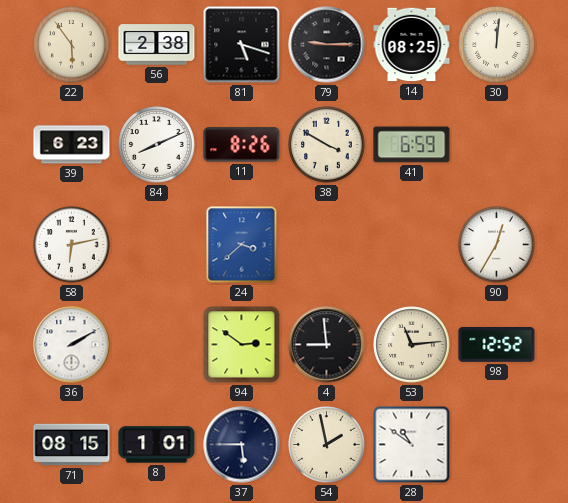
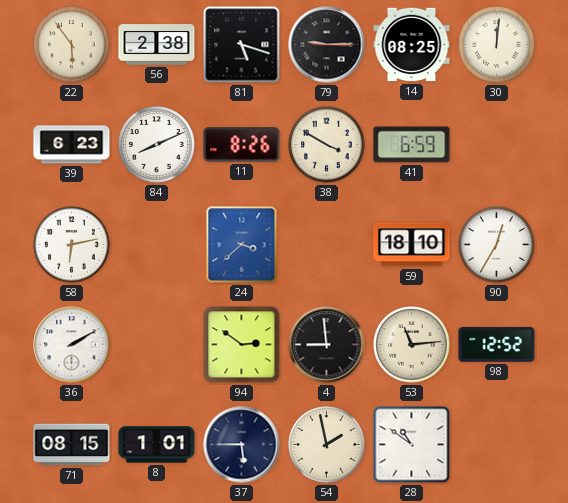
59: none -> 18:10
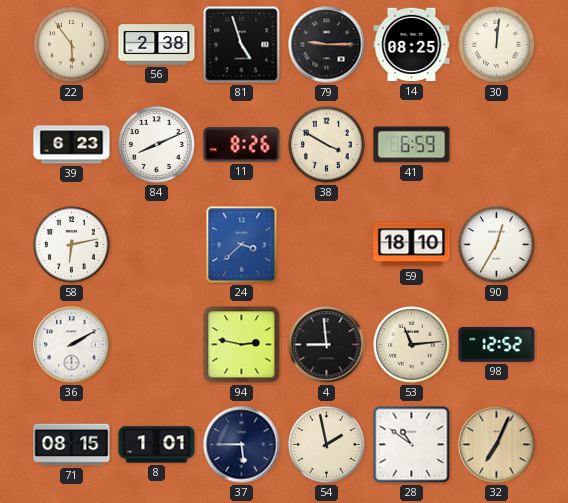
81: 5:18 -> 4:57
94: 2:51 -> 2:47
32: none -> 7:04
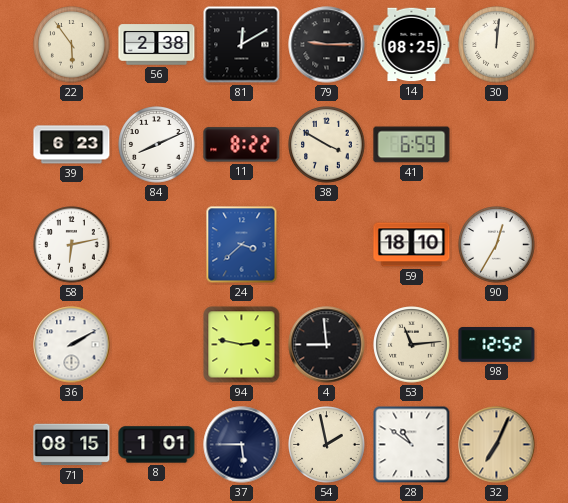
81: 4:57 -> 12:10
11: 8:26 -> 8:22
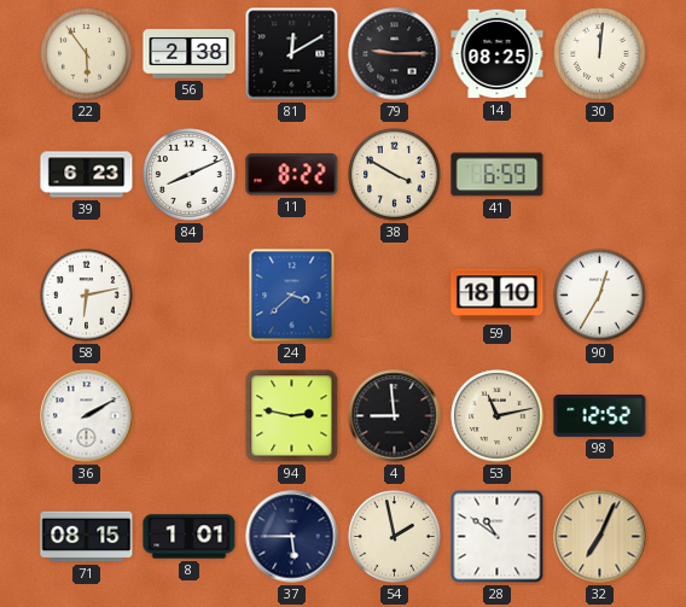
53: 11:14 -> 11:13
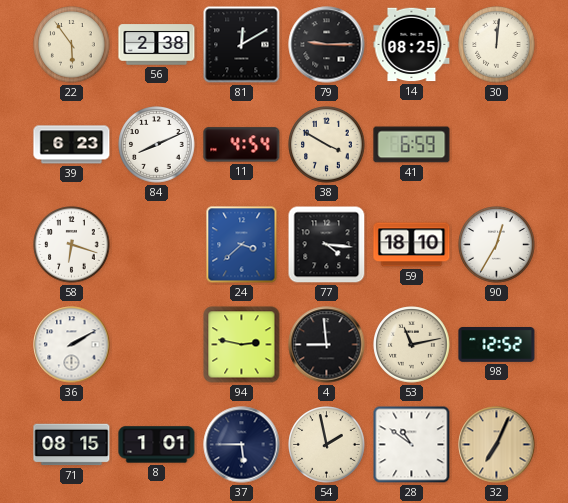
11: 8:22 -> 4:54
58: 6:13 -> 6:18
77: none -> 4:16
